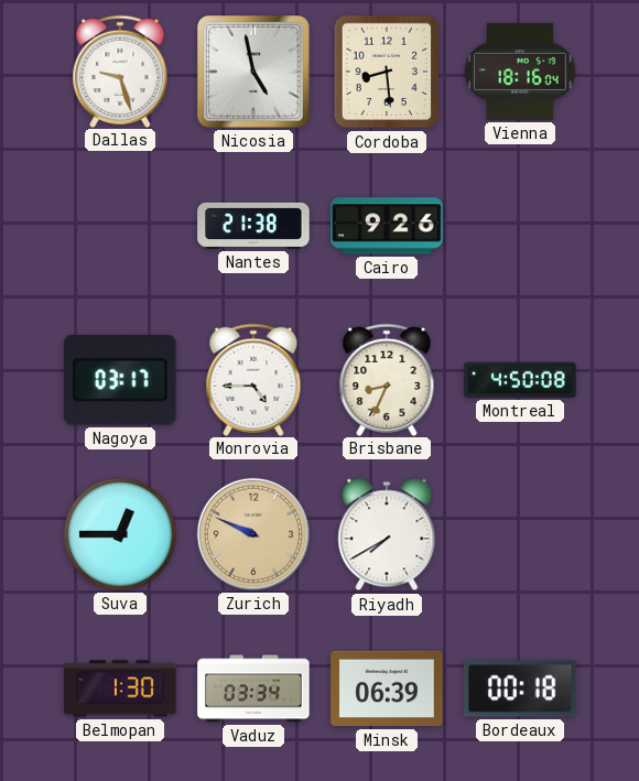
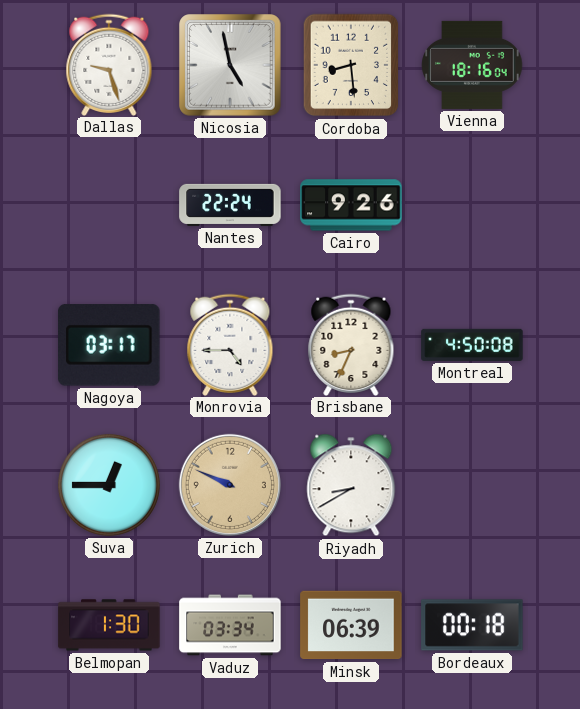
Nantes: 21:38 -> 22:24
Riyadh: 7:40 -> 8:40
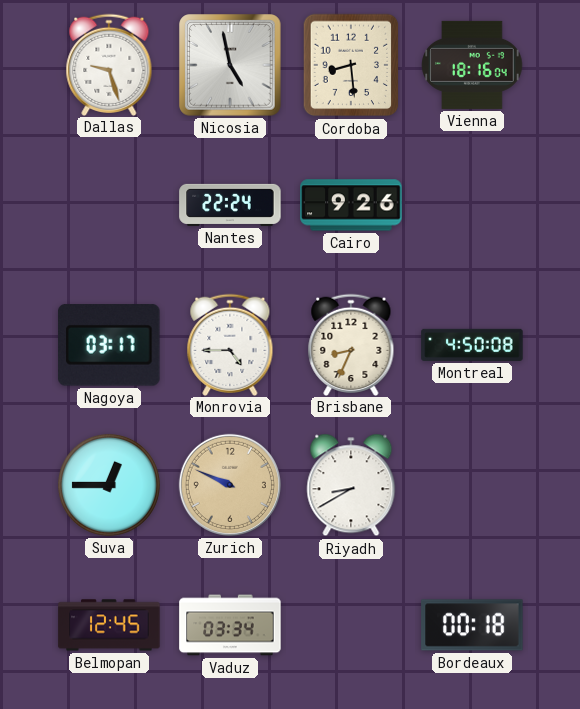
Belmopan: 1:30 -> 12:45
Minsk: 06:39 -> none
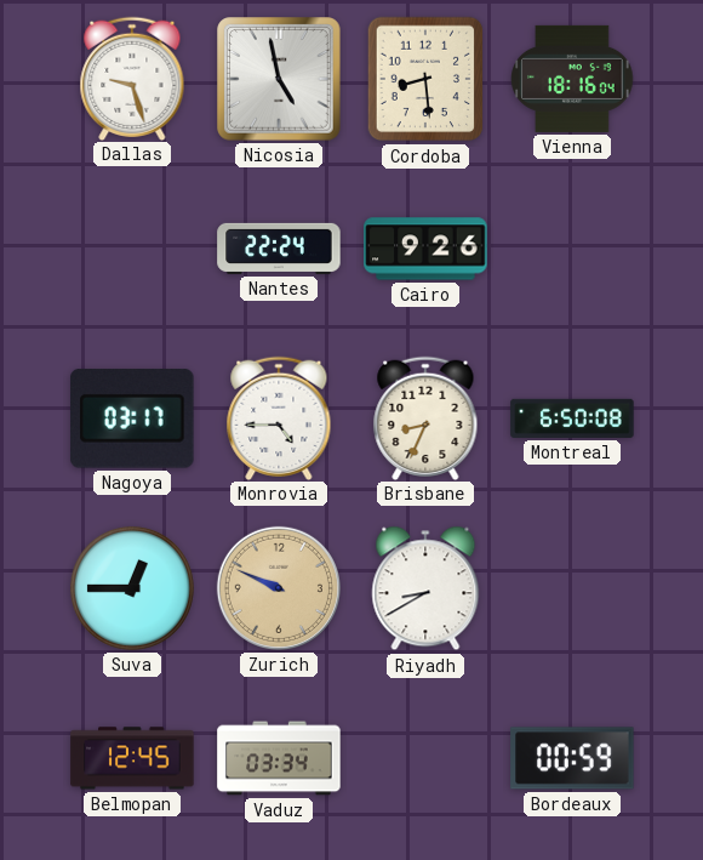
Montreal: 4:50 -> 6:50
Bordeaux: 00:18 -> 00:59
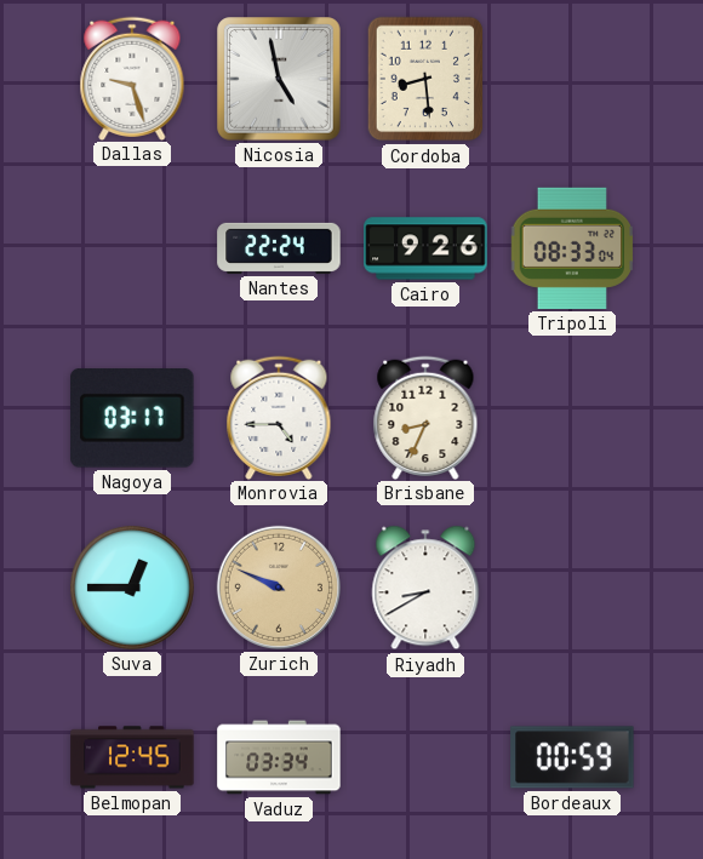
Vienna: 18:16 -> none
Tripoli: none -> 08:33
Montreal: 6:50 -> none
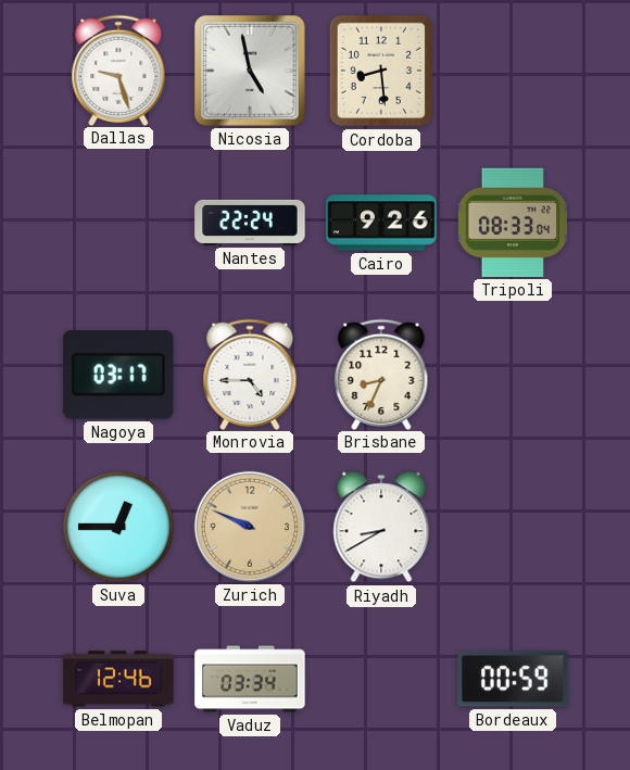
Belmopan: 12:45 -> 12:46
